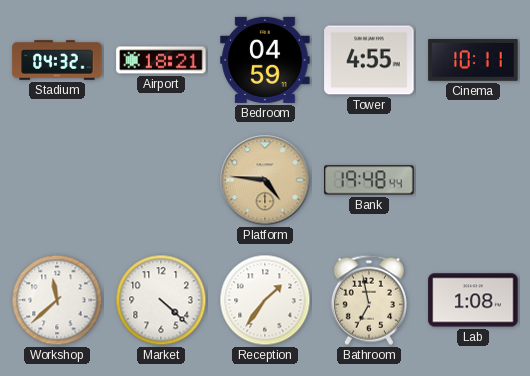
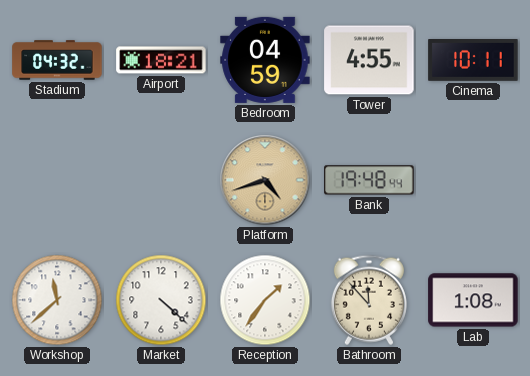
Platform: 4:46 -> 4:42
Bathroom: 6:58 -> 11:53
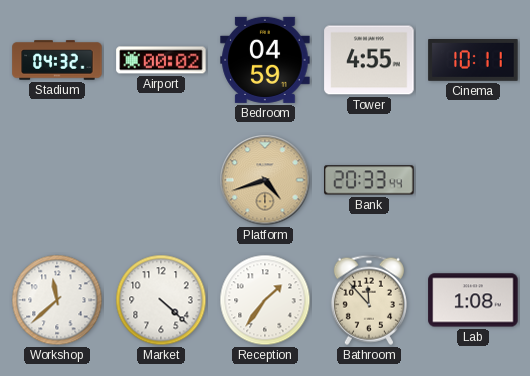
Airport: 18:21 -> 00:02
Bank: 19:48 -> 20:33
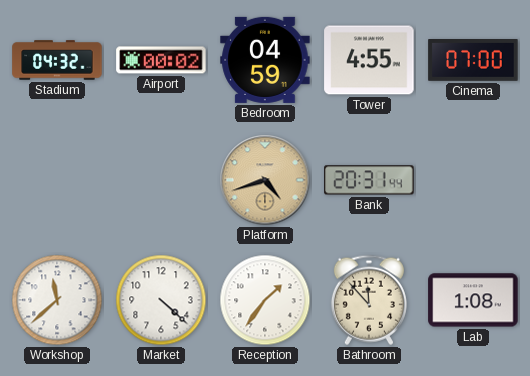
Cinema: 10:11 -> 07:00
Bank: 20:33 -> 20:31
